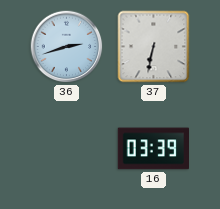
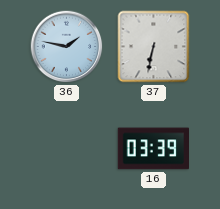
36: 2:42 -> 1:47
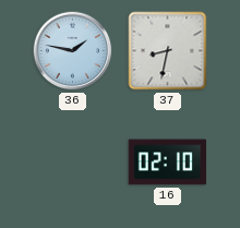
37: 6:32 -> 8:32
16: 03:39 -> 02:10
